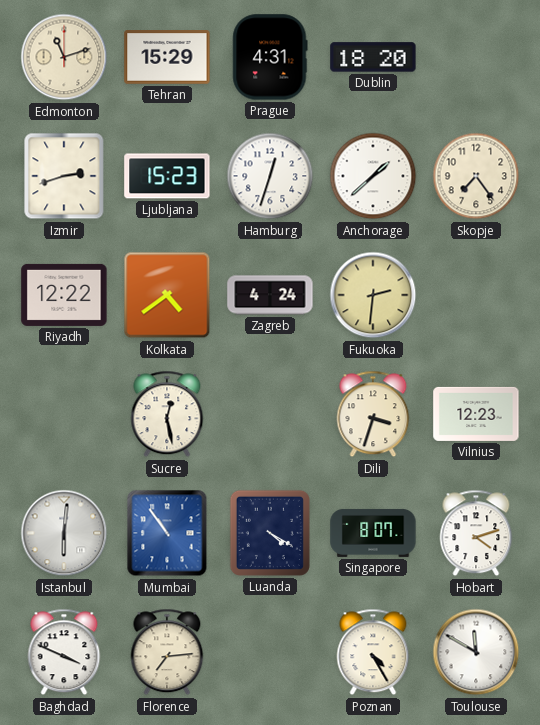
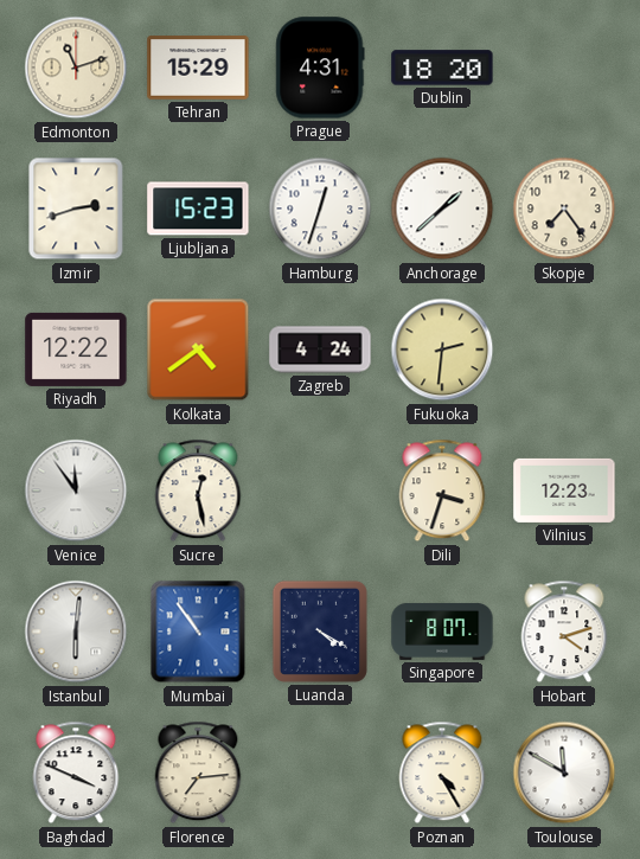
Venice: none -> 11:54
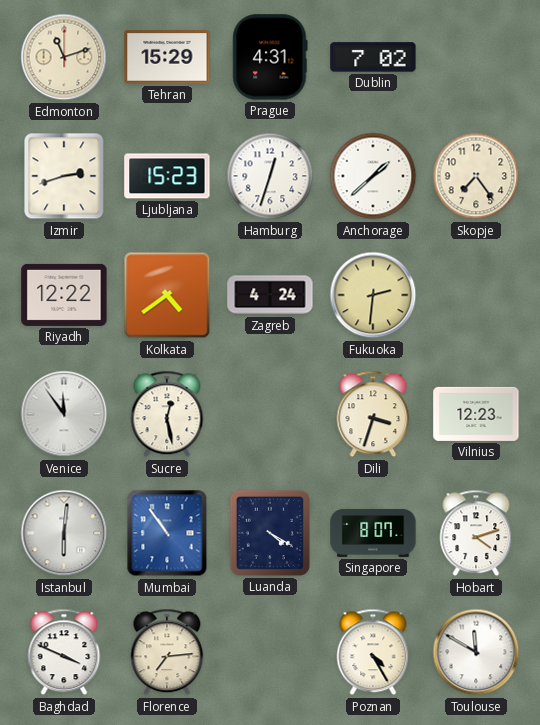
Dublin: 18:20 -> 7:02
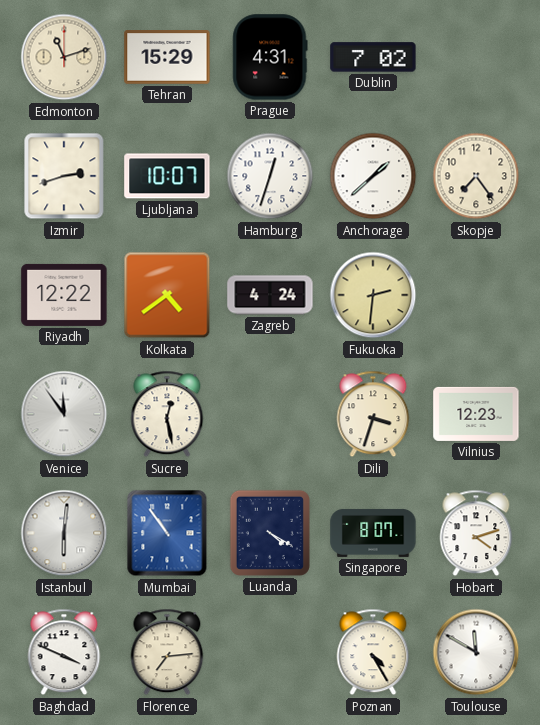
Ljubljana: 15:23 -> 10:07
